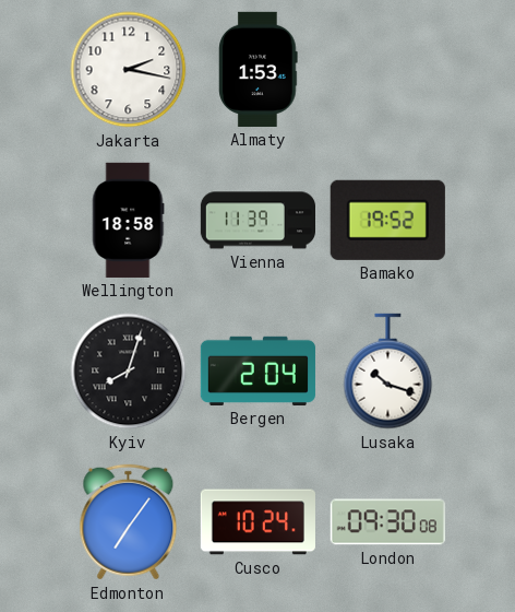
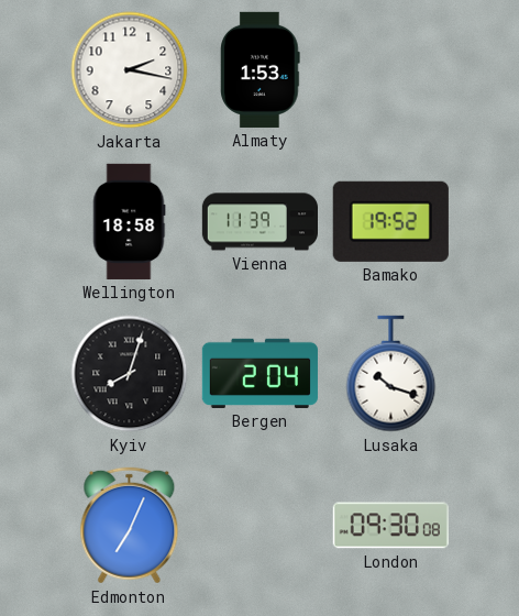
Edmonton: 7:06 -> 7:04
Cusco: 10:24 -> none
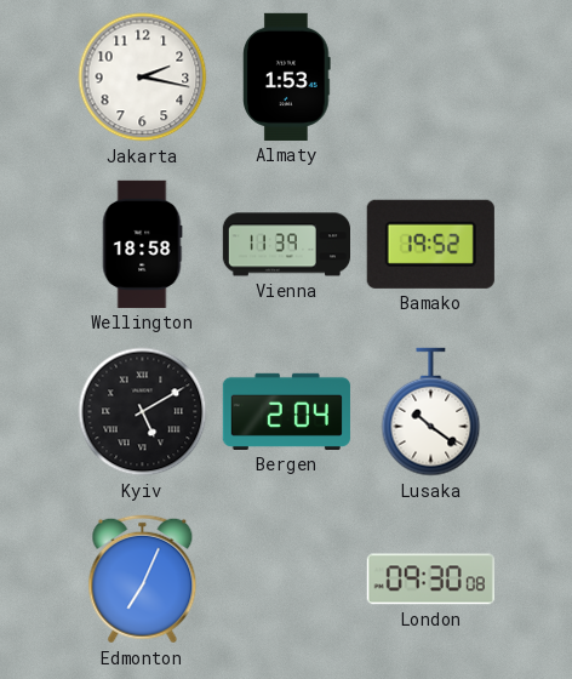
Kyiv: 8:03 -> 5:10
Lusaka: 10:18 -> 10:21
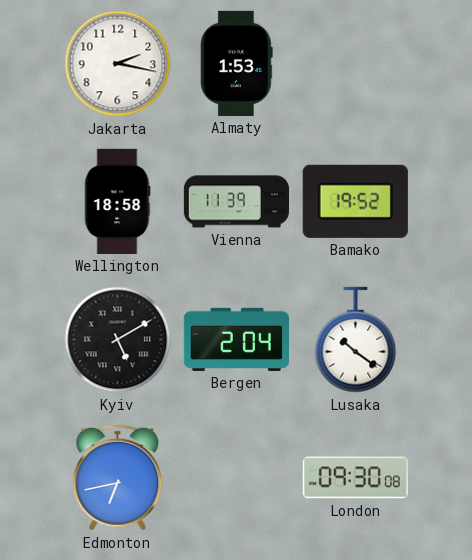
Edmonton: 7:04 -> 6:43
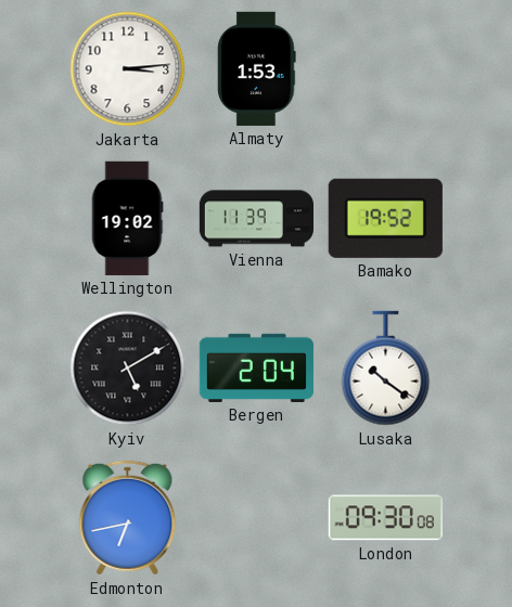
Jakarta: 2:17 -> 3:14
Wellington: 18:58 -> 19:02
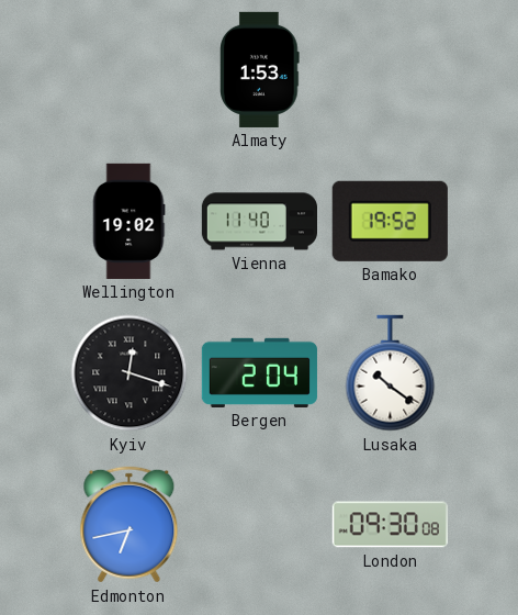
Jakarta: 3:14 -> none
Vienna: 11:39 -> 11:40
Kyiv: 5:10 -> 12:18
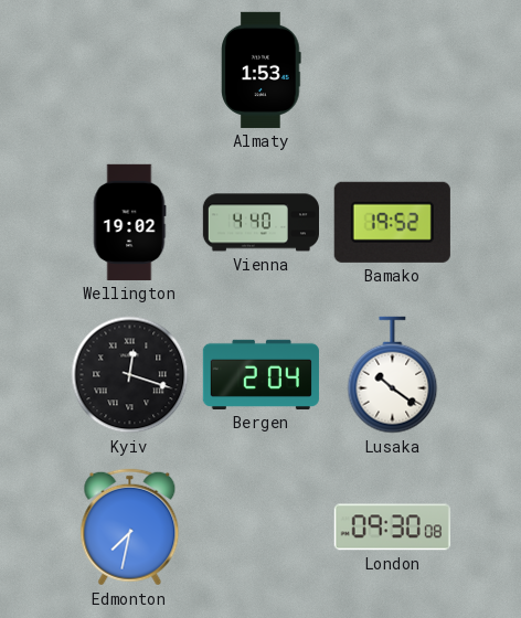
Vienna: 11:40 -> 4:40
Edmonton: 6:43 -> 7:32
